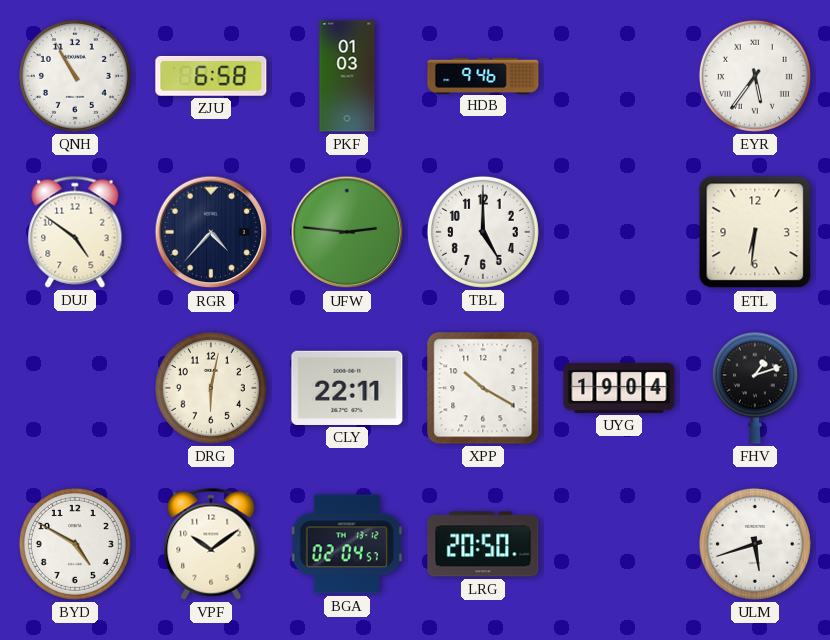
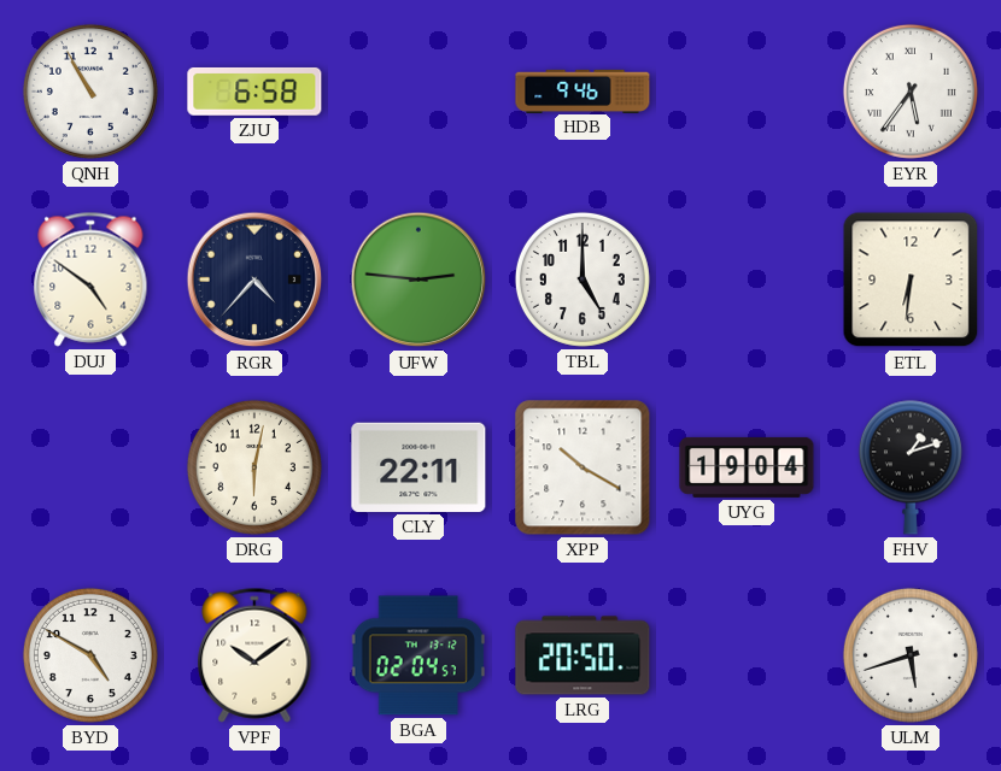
PKF: 01:03 -> none
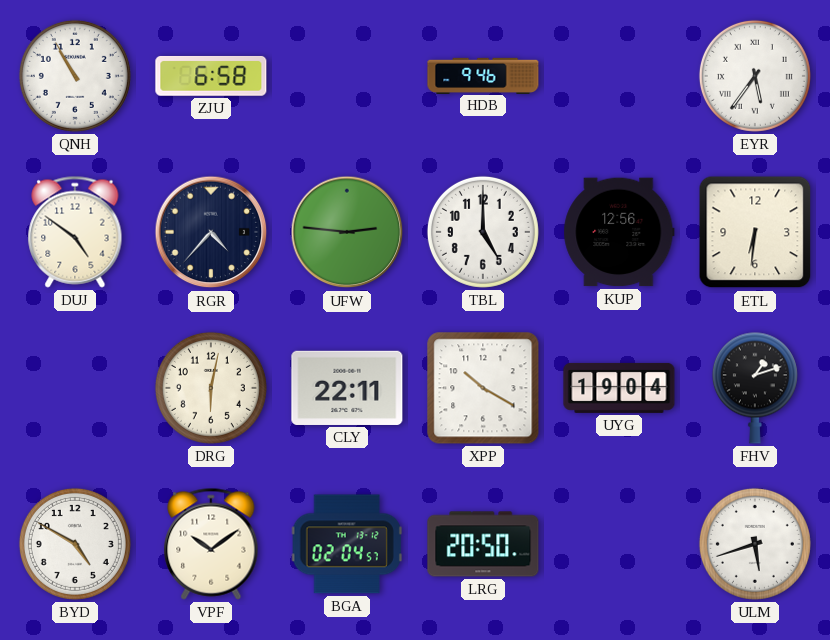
KUP: none -> 12:56
